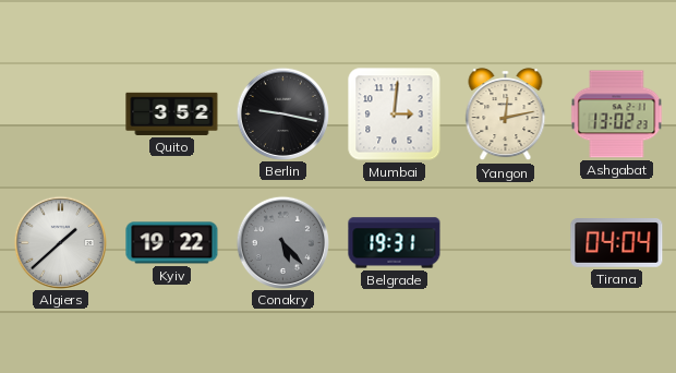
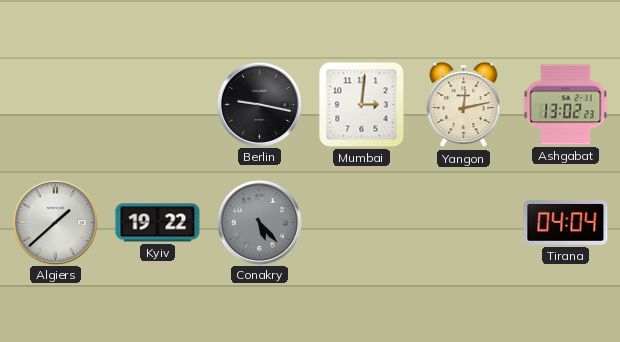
Quito: 3:52 -> none
Belgrade: 19:31 -> none
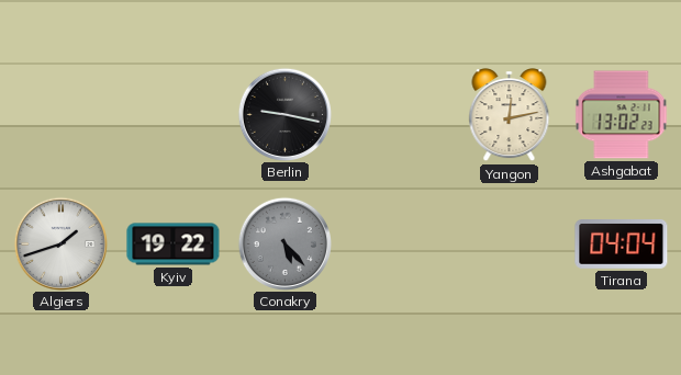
Mumbai: 3:01 -> none
Algiers: 1:38 -> 1:42
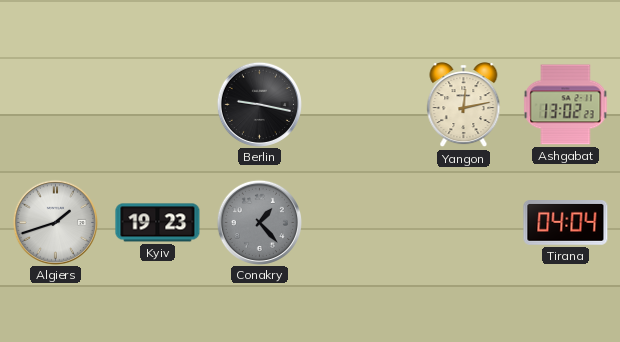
Kyiv: 19:22 -> 19:23
Conakry: 5:23 -> 1:23
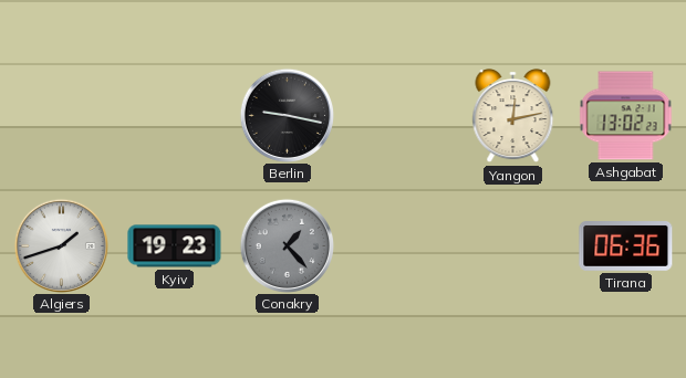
Tirana: 04:04 -> 06:36
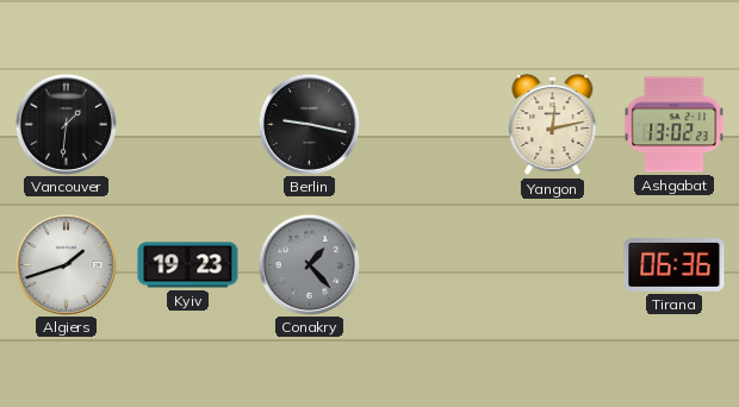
Vancouver: none -> 1:31
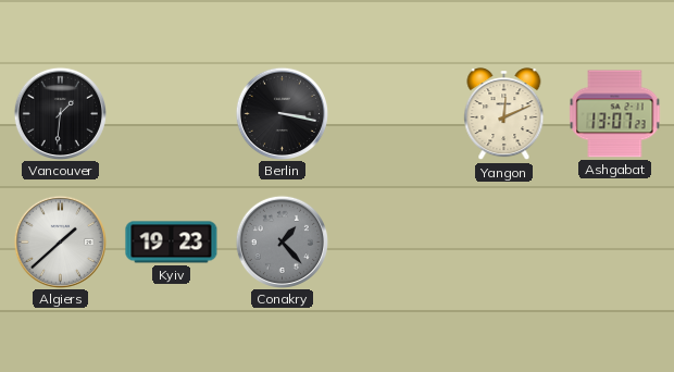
Berlin: 9:17 -> 3:17
Yangon: 12:13 -> 12:11
Ashgabat: 13:02 -> 13:07
Algiers: 1:42 -> 1:38
Tirana: 06:36 -> none
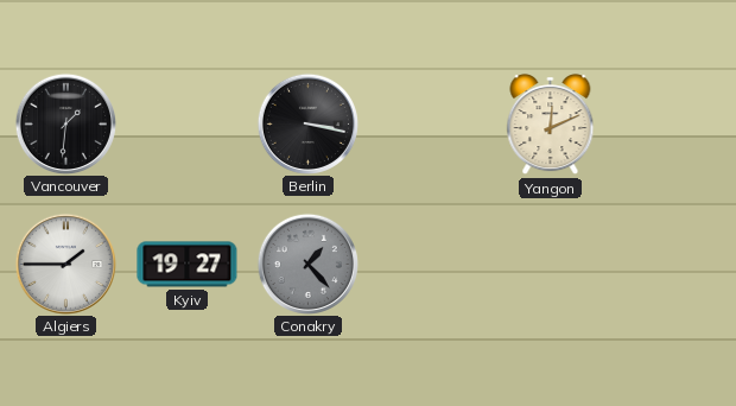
Ashgabat: 13:07 -> none
Algiers: 1:38 -> 1:45
Kyiv: 19:23 -> 19:27
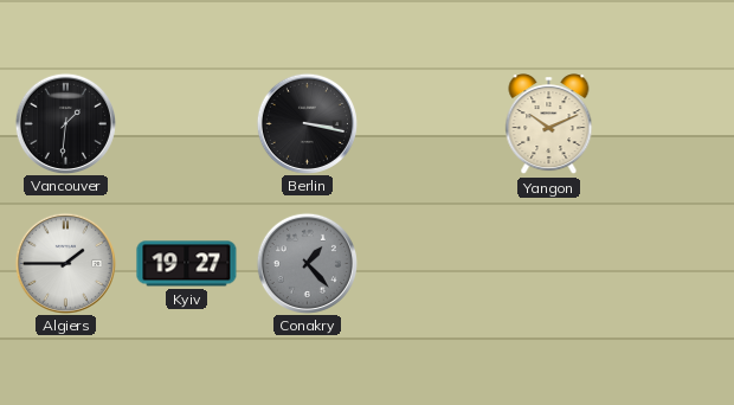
Yangon: 12:11 -> 10:11
